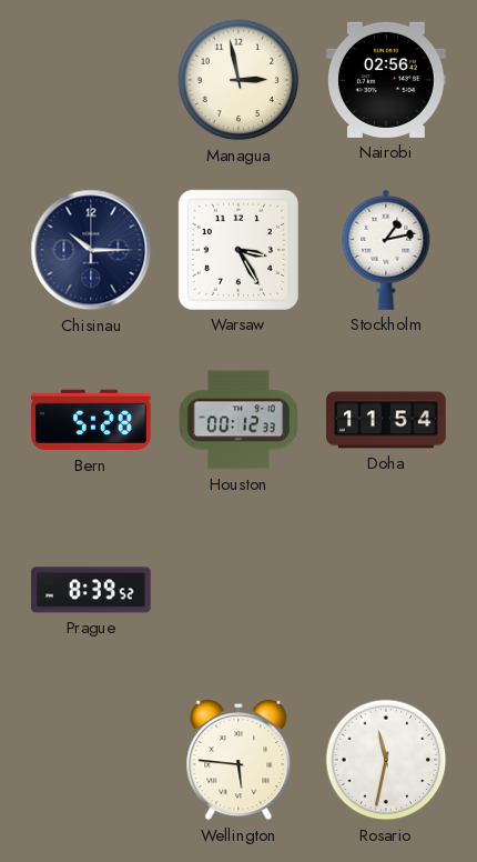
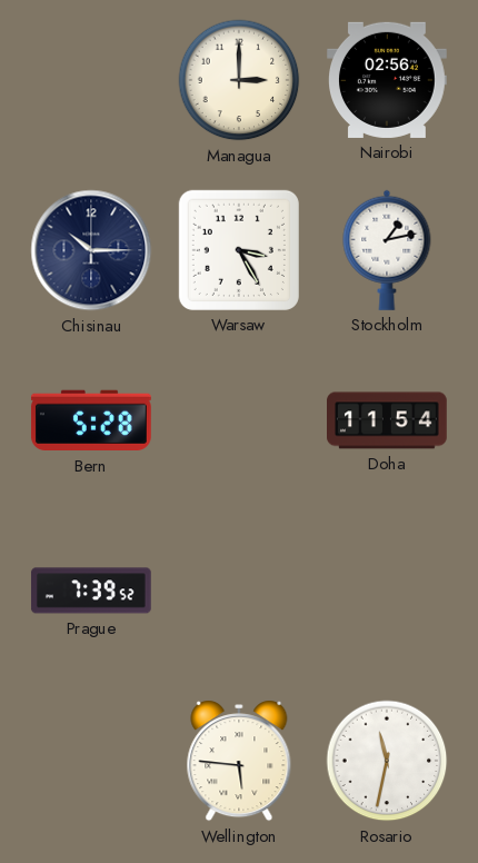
Managua: 2:58 -> 3:00
Houston: 00:12 -> none
Prague: 8:39 -> 7:39
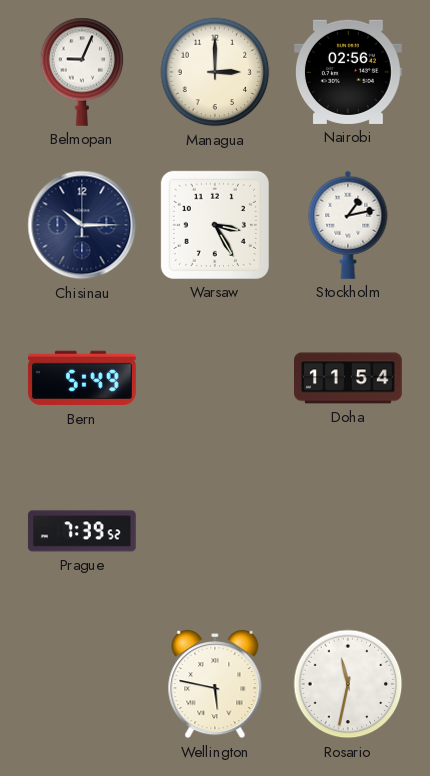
Belmopan: none -> 9:04
Bern: 5:28 -> 5:49
Wellington: 5:46 -> 5:47
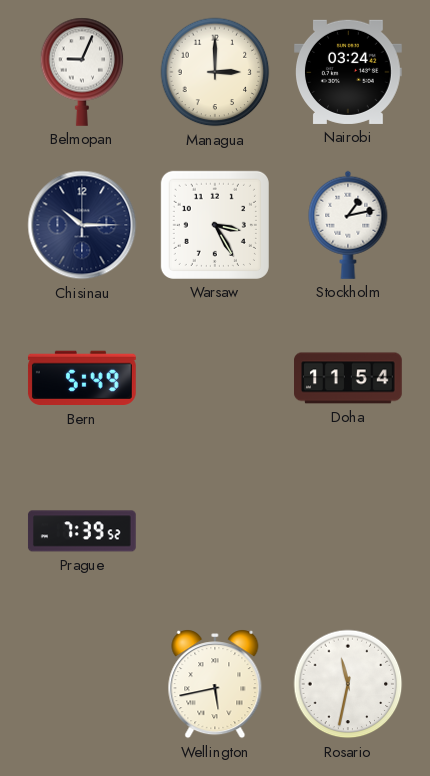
Nairobi: 02:56 -> 03:24
Wellington: 5:47 -> 5:43
